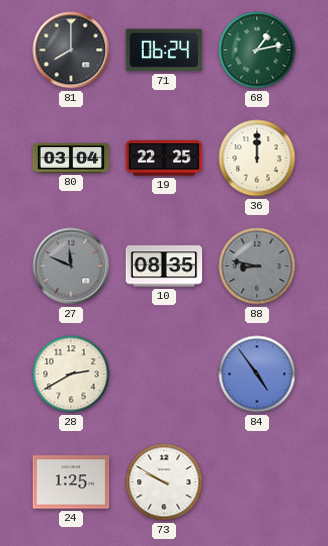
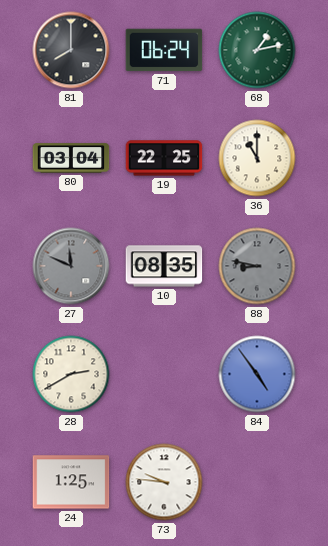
36: 12:00 -> 11:00
73: 9:50 -> 9:46
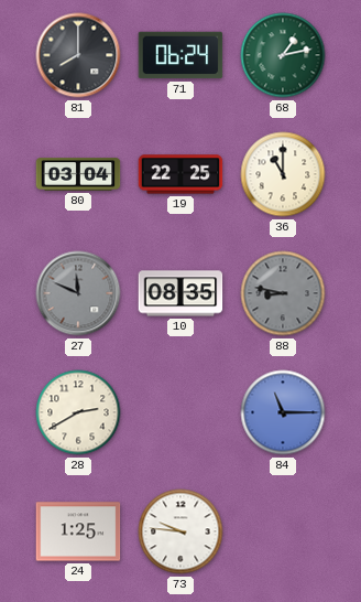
84: 4:54 -> 11:15
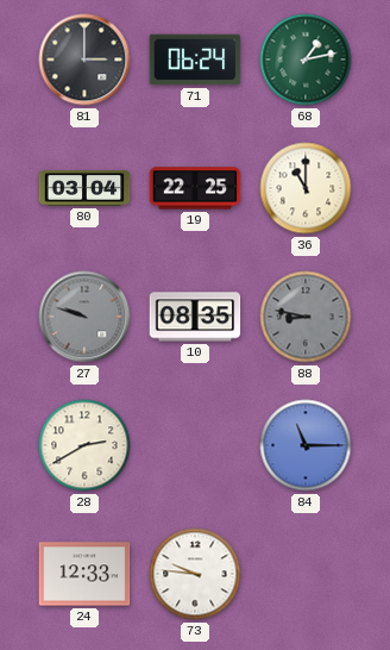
81: 8:00 -> 3:00
27: 11:49 -> 9:48
24: 1:25 -> 12:33
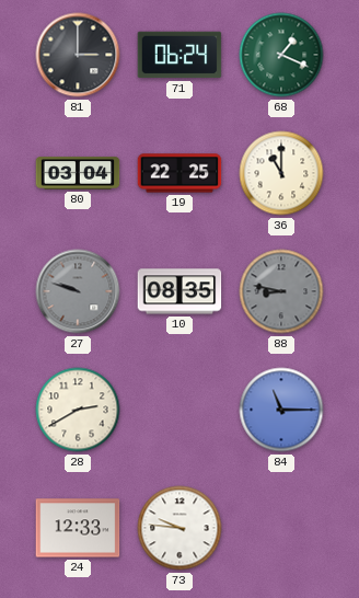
68: 1:13 -> 1:19
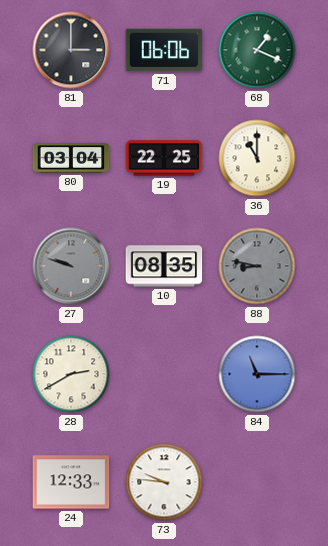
71: 06:24 -> 06:06
